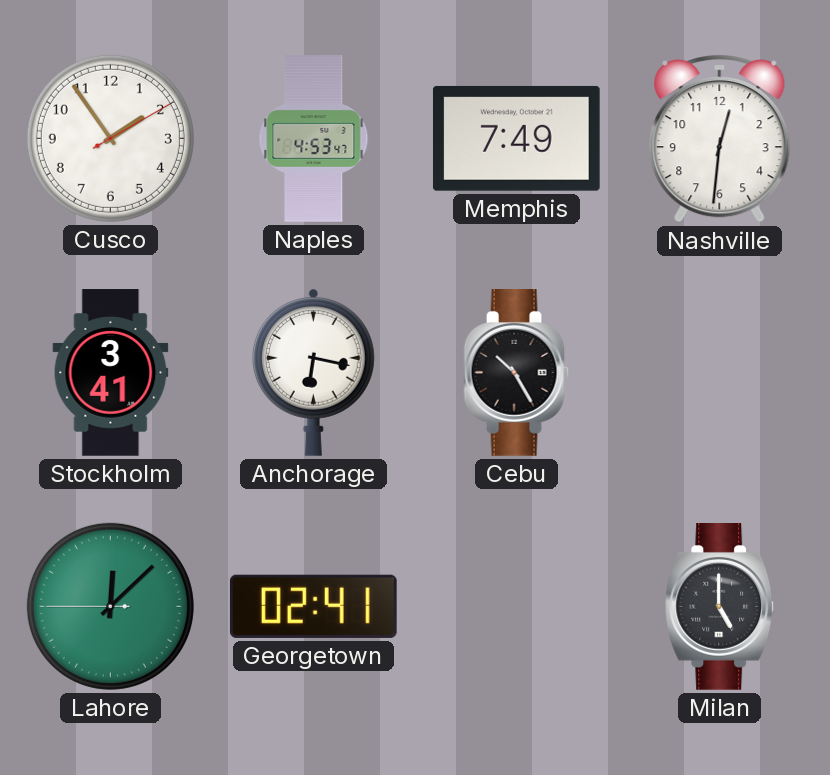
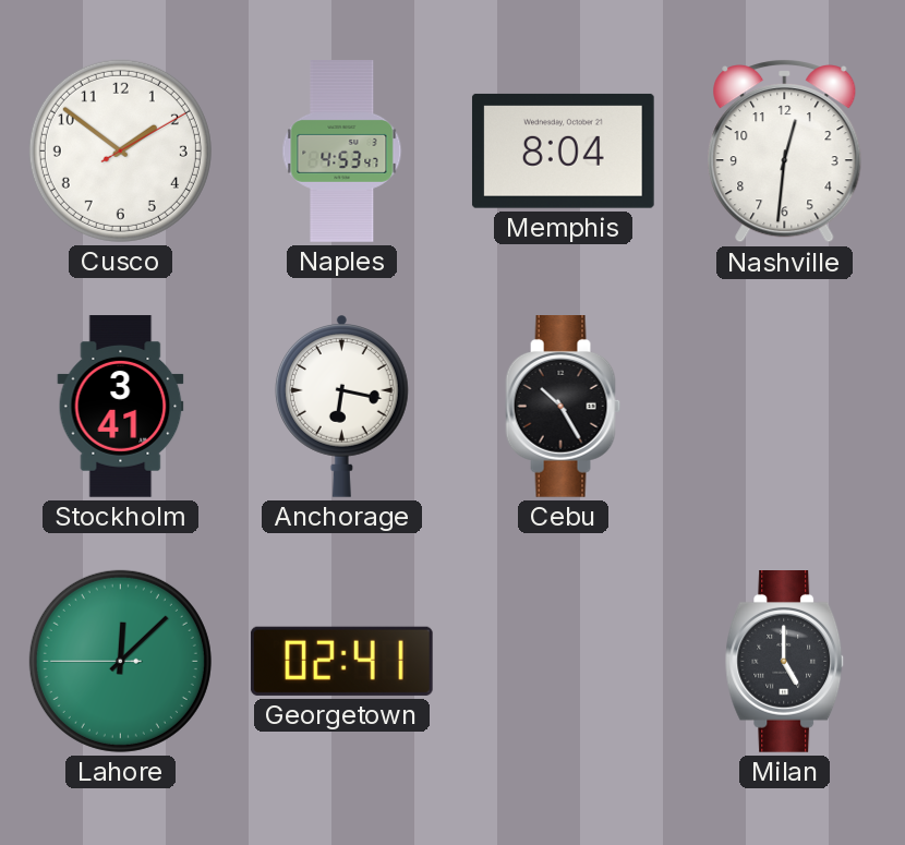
Cusco: 1:54 -> 1:51
Memphis: 7:49 -> 8:04
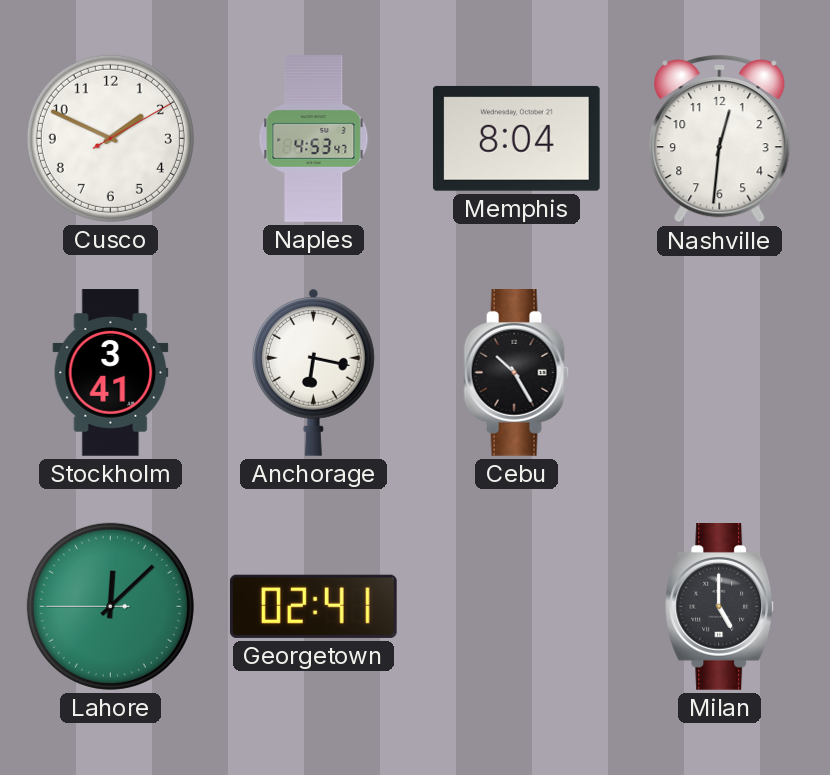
Cusco: 1:51 -> 1:49
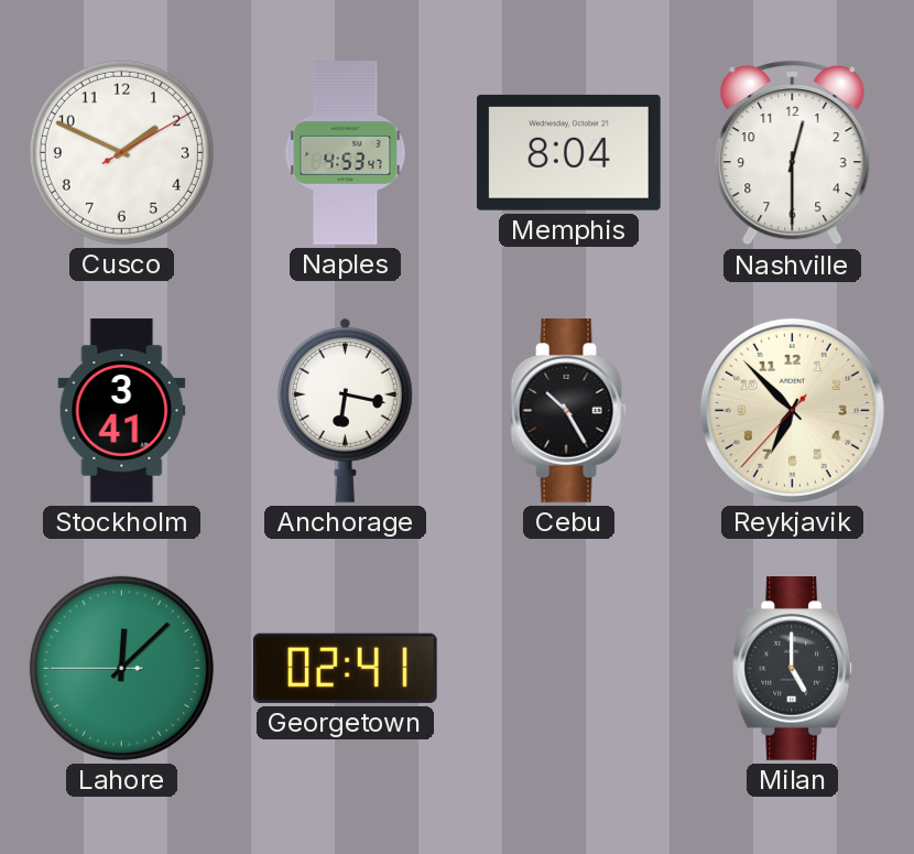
Nashville: 12:31 -> 12:30
Reykjavik: none -> 6:52
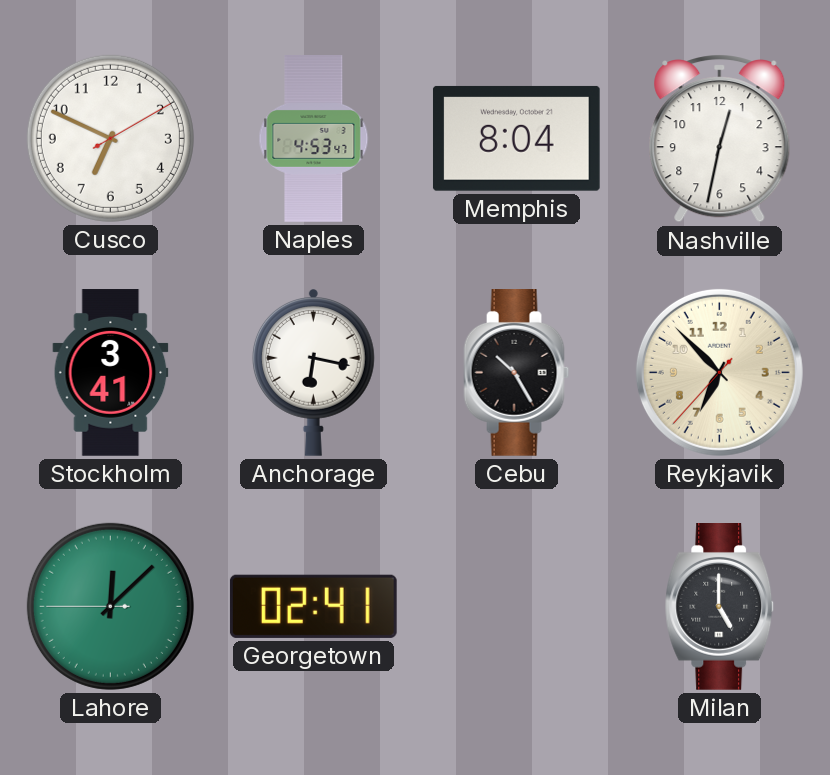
Cusco: 1:49 -> 6:49
Nashville: 12:30 -> 12:32
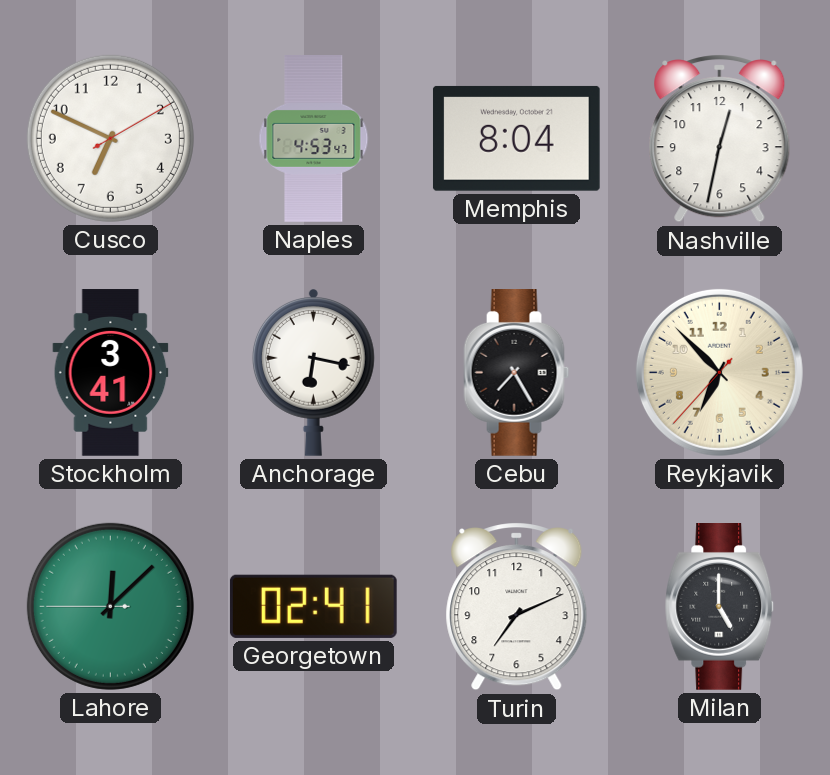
Cebu: 10:25 -> 7:25
Turin: none -> 7:11
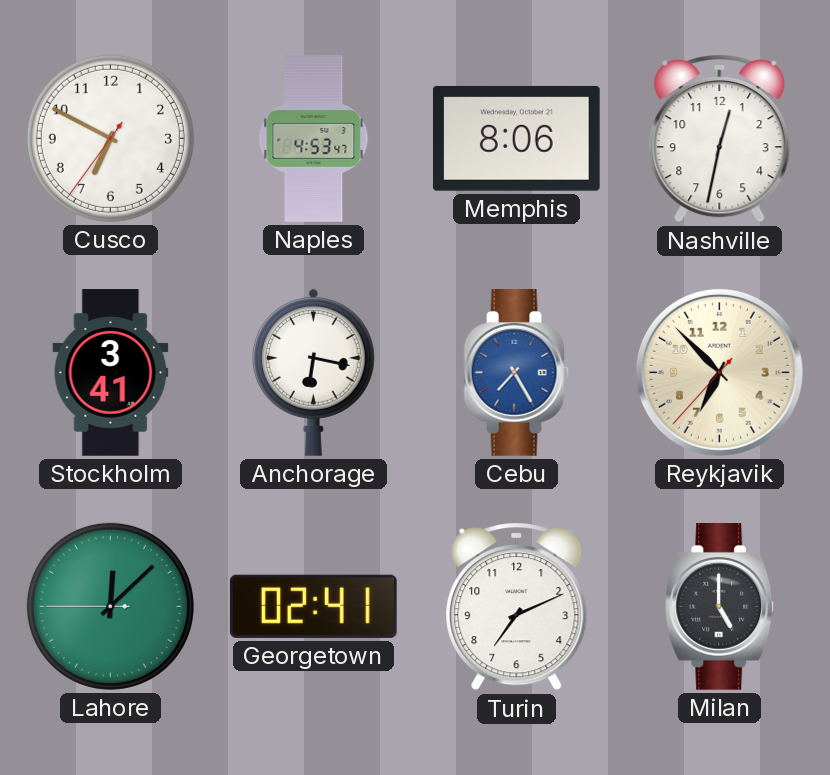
Cusco: 6:49:10 -> 6:49:36
Memphis: 8:04 -> 8:06
Cebu dial: black -> blue
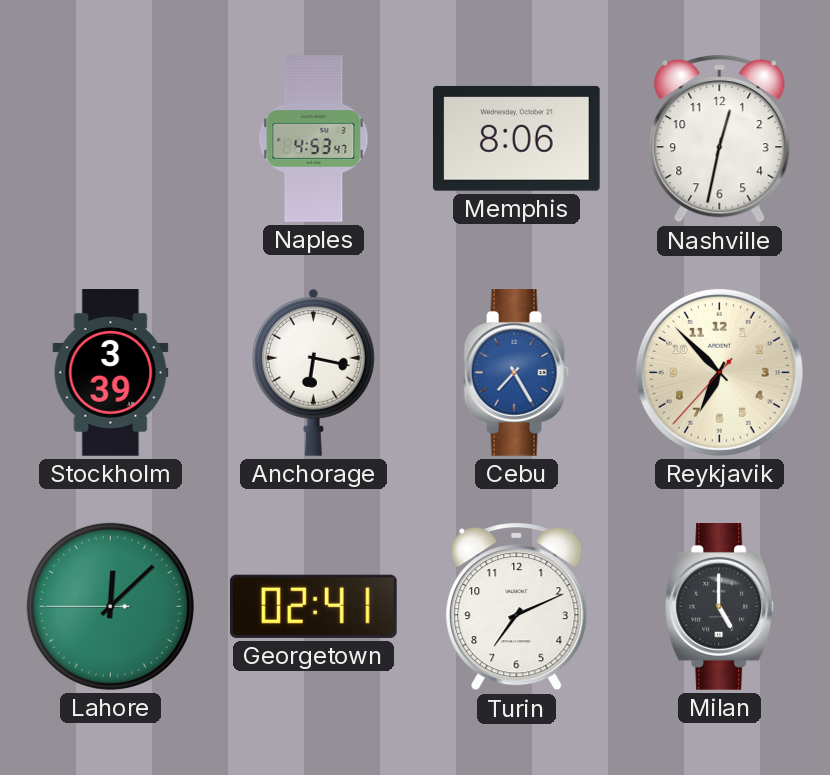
Cusco: 6:49 -> none
Stockholm: 3:41 -> 3:39
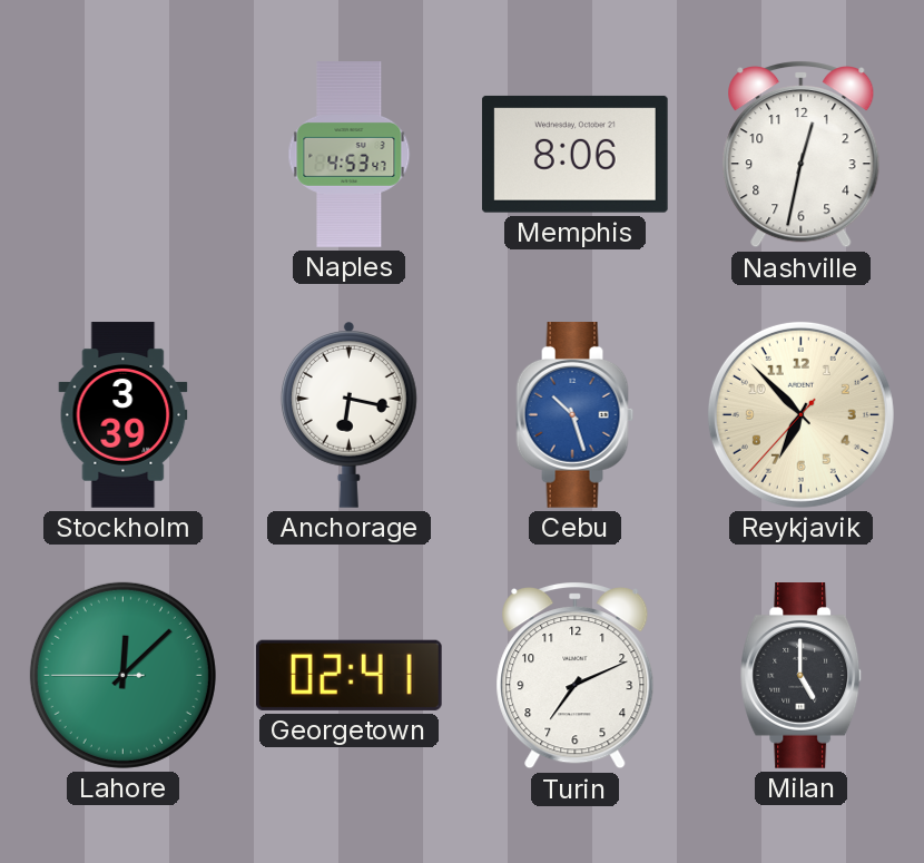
Cebu: 7:25 -> 10:27
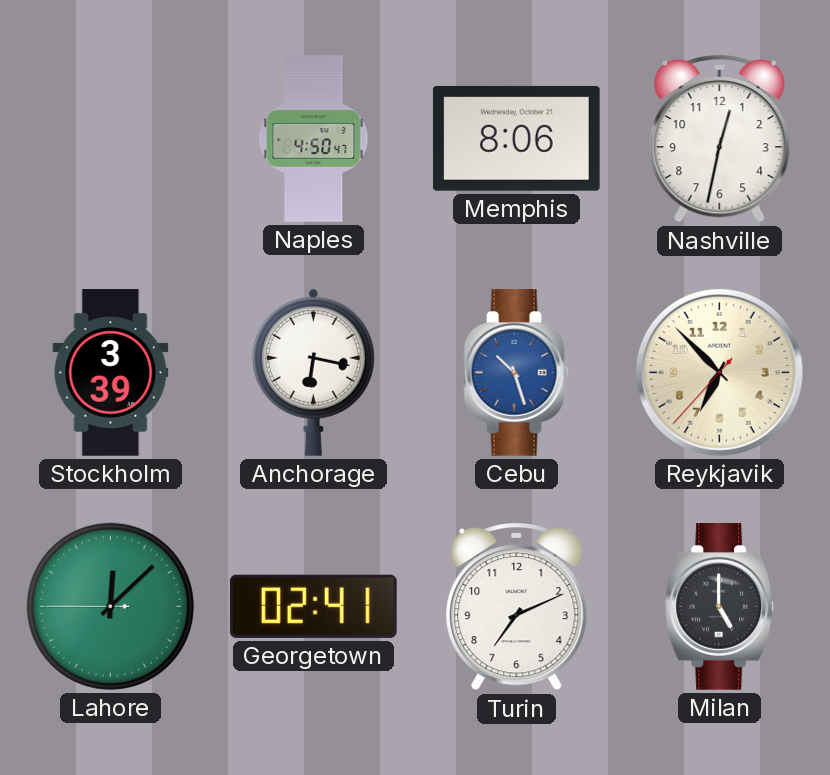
Naples: 4:53 -> 4:50
